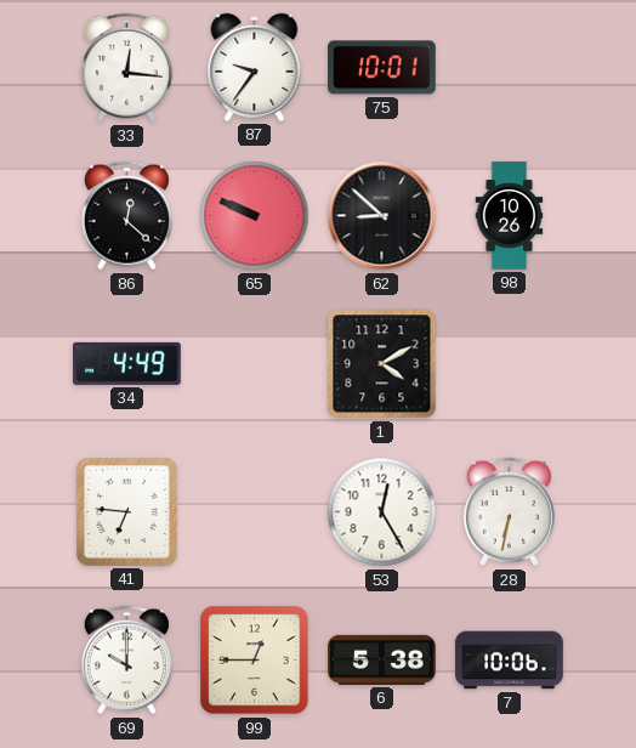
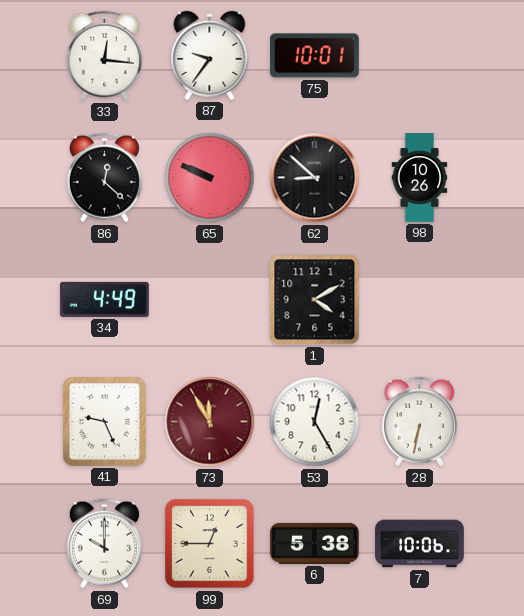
41: 6:46 -> 9:26
73: none -> 11:55
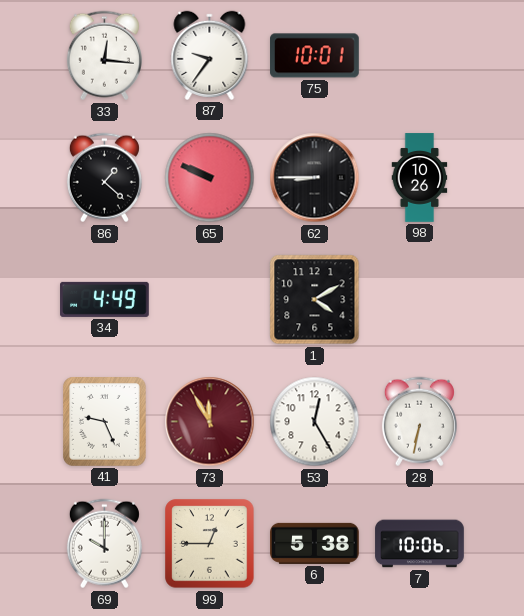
86: 12:22 -> 1:22
62: 8:52 -> 8:45
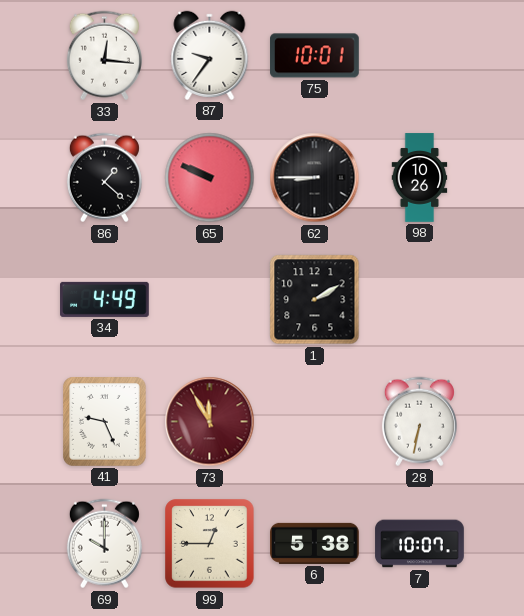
1: 4:10 -> 2:10
53: 12:25 -> none
7: 10:06 -> 10:07
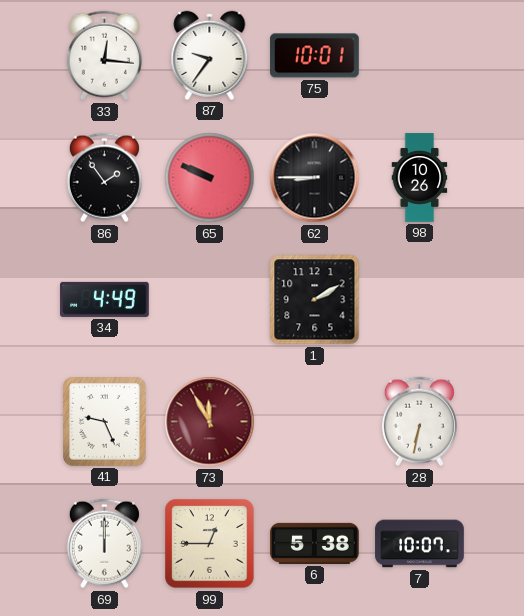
86: 1:22 -> 1:54
69: 10:00 -> 12:00
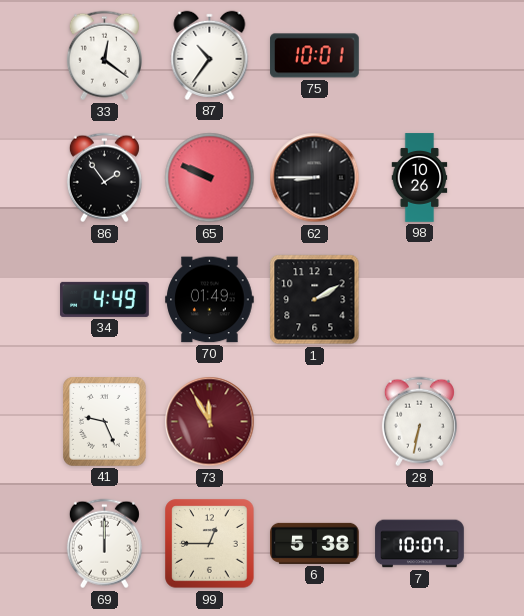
33: 12:16 -> 12:21
87: 9:36 -> 10:36
70: none -> 01:49
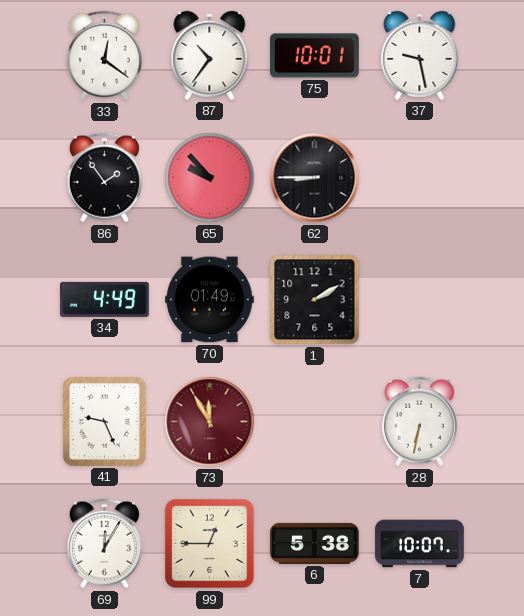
37: none -> 9:28
65: 9:49 -> 9:53
98: 10:26 -> none
69: 12:00 -> 12:05
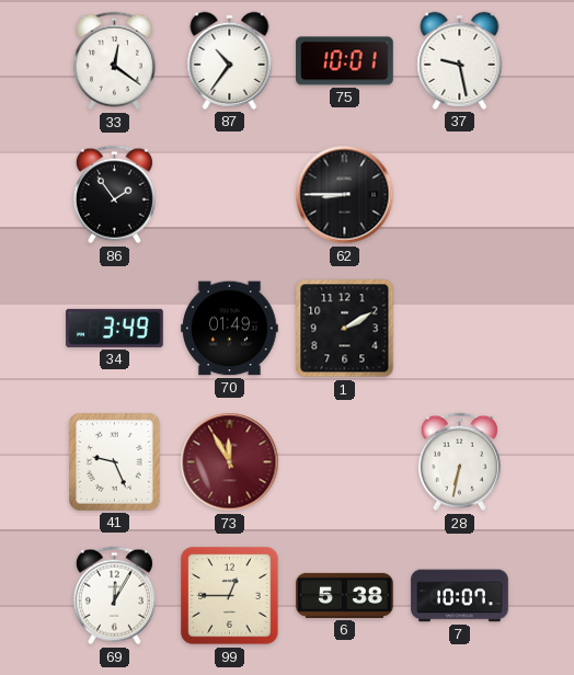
65: 9:53 -> none
34: 4:49 -> 3:49
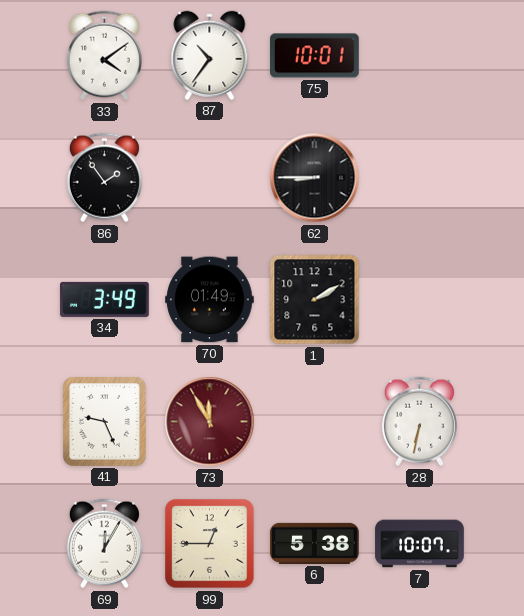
33: 12:21 -> 4:09
37: 9:28 -> none
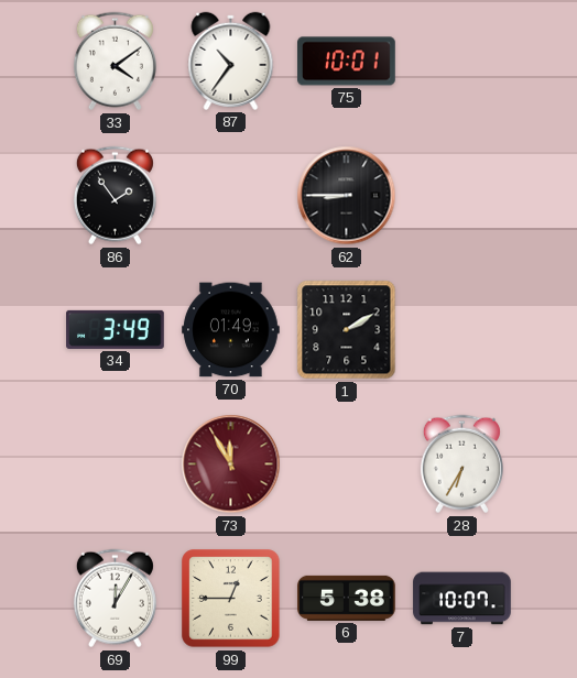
41: 9:26 -> none
28: 6:32 -> 6:35
